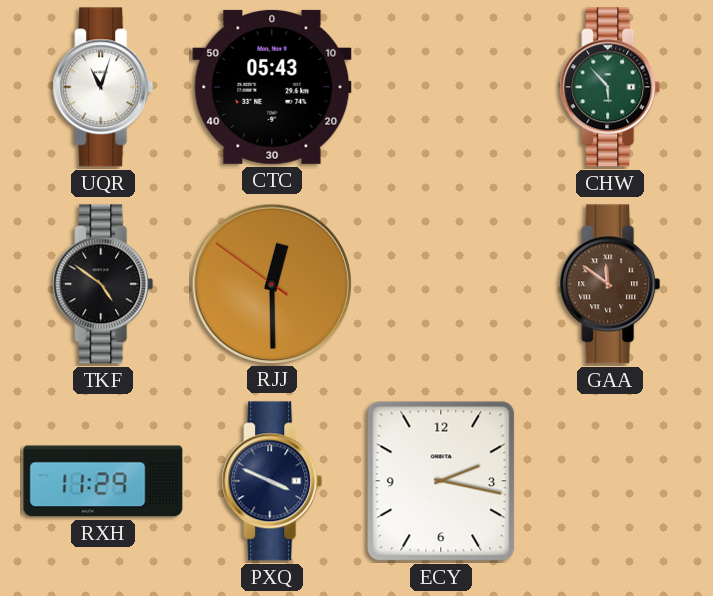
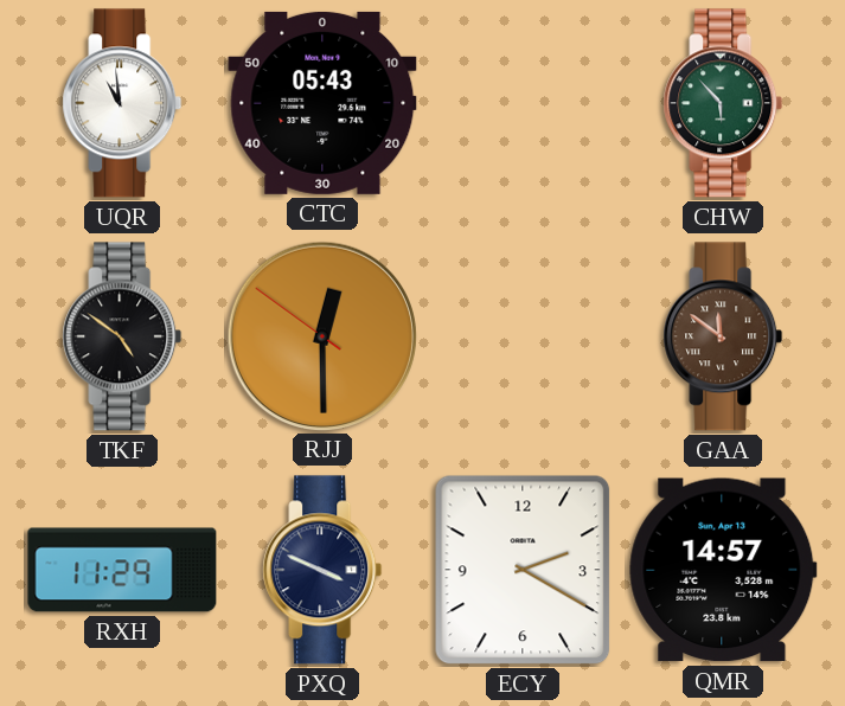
UQR: 11:03 -> 10:59
ECY: 2:17 -> 2:20
QMR: none -> 14:57
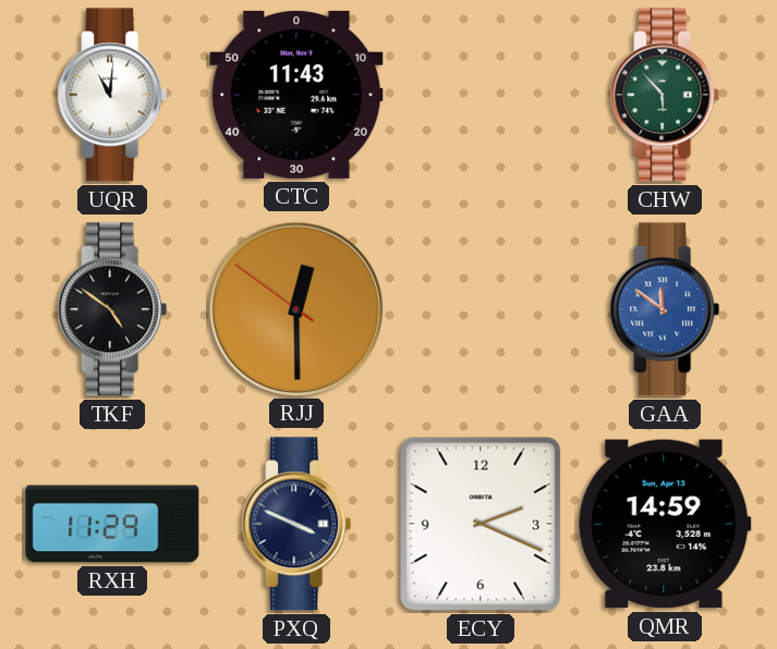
UQR: 10:59 -> 11:01
CTC: 05:43 -> 11:43
GAA dial: brown -> blue
ECY: 2:20 -> 2:19
QMR: 14:57 -> 14:59
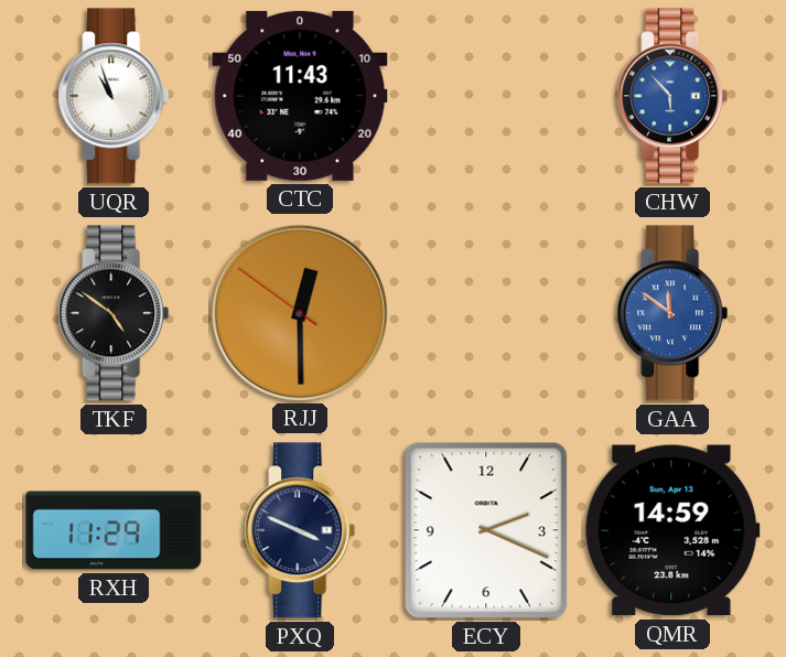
UQR: 11:01 -> 10:57
CHW dial: green -> blue
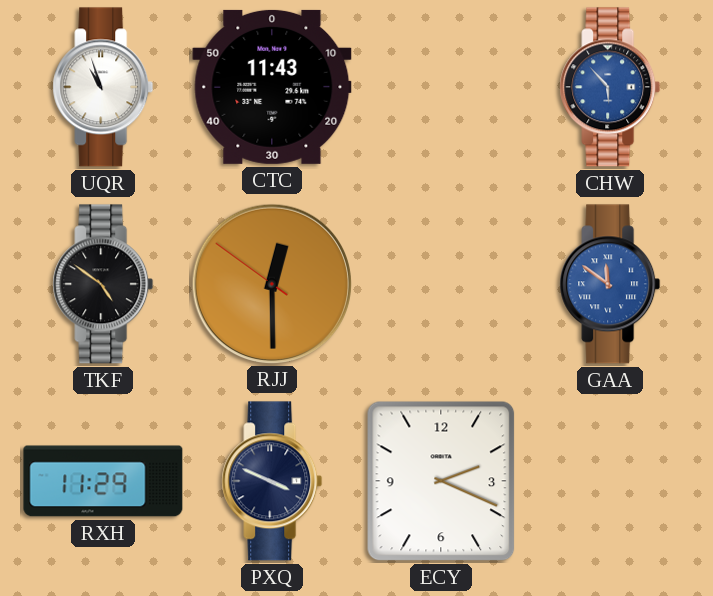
QMR: 14:59 -> none
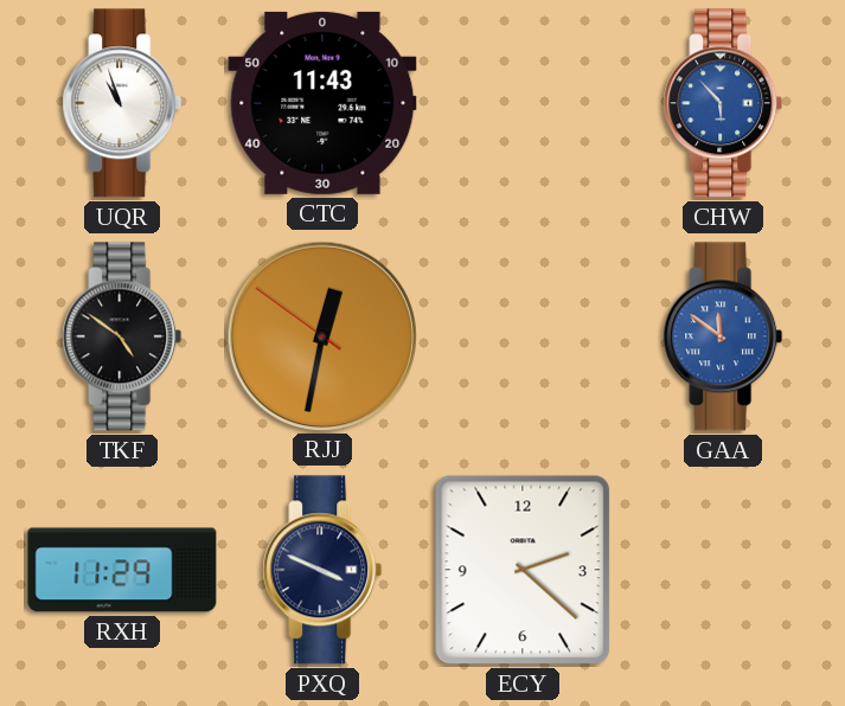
RJJ: 12:29 -> 12:31
ECY: 2:19 -> 2:22
